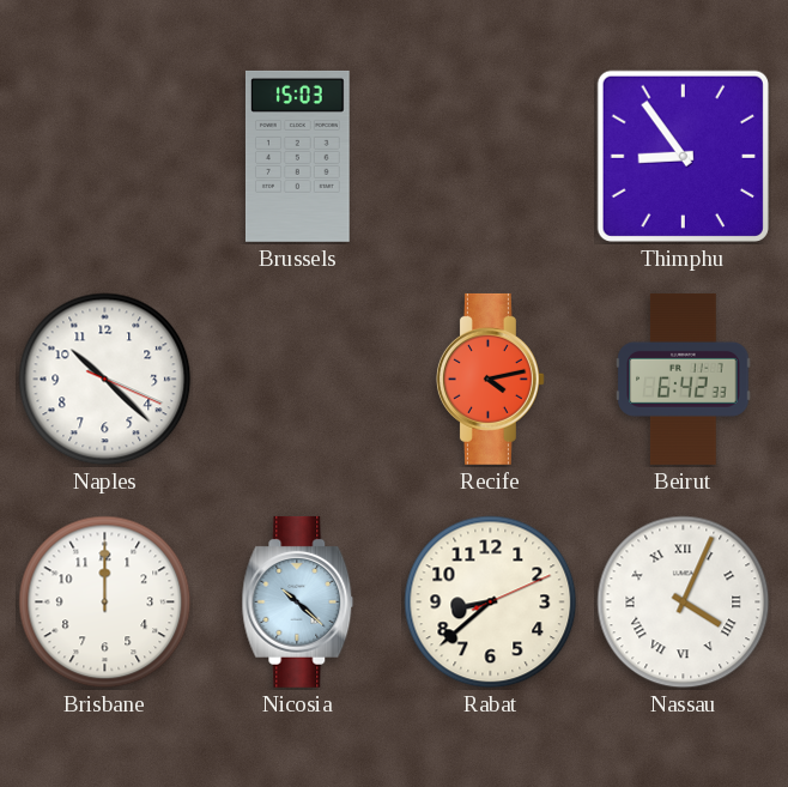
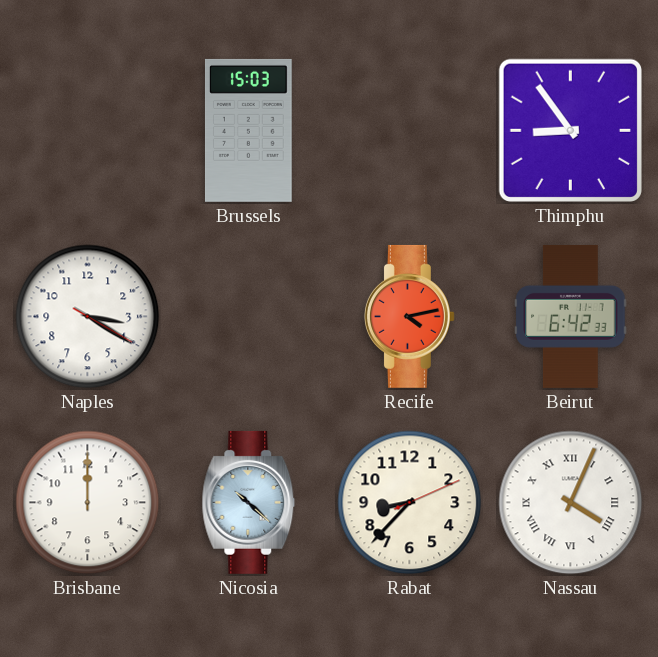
Naples: 10:22 -> 3:20
Rabat: 8:38 -> 8:37
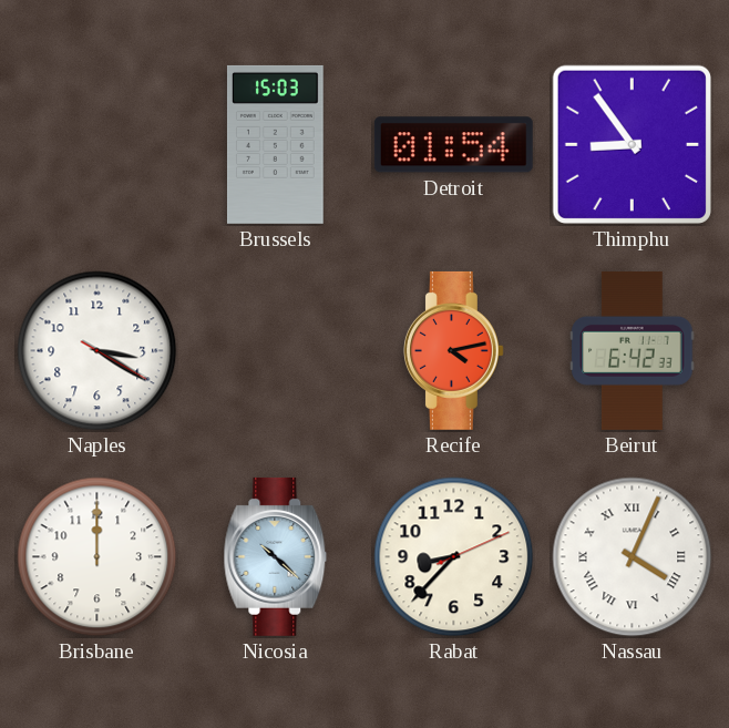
Detroit: none -> 01:54
